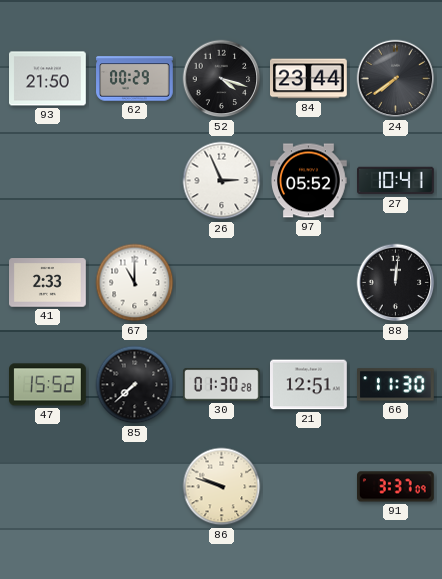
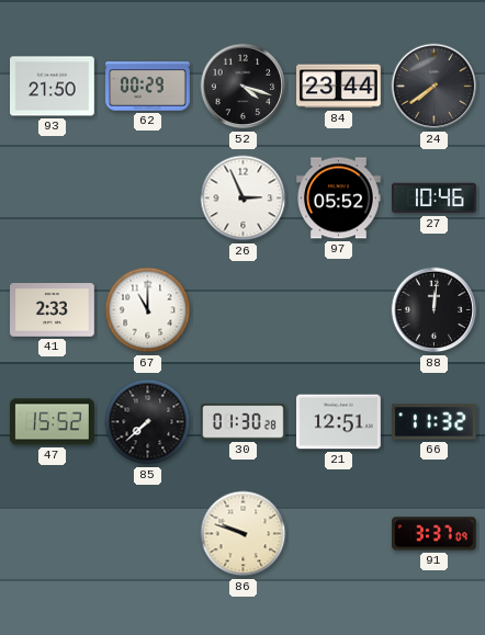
27: 10:41 -> 10:46
66: 11:30 -> 11:32
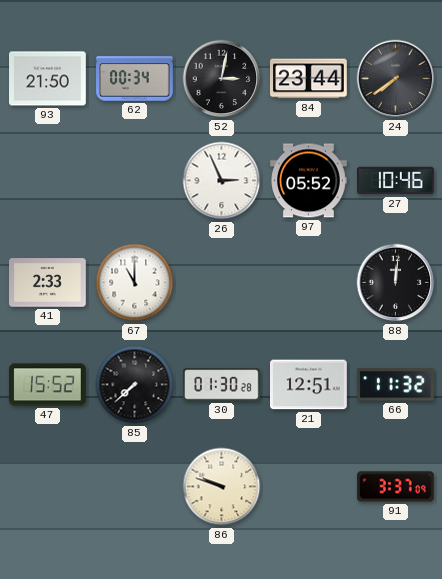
62: 00:29 -> 00:34
52: 4:18 -> 3:02
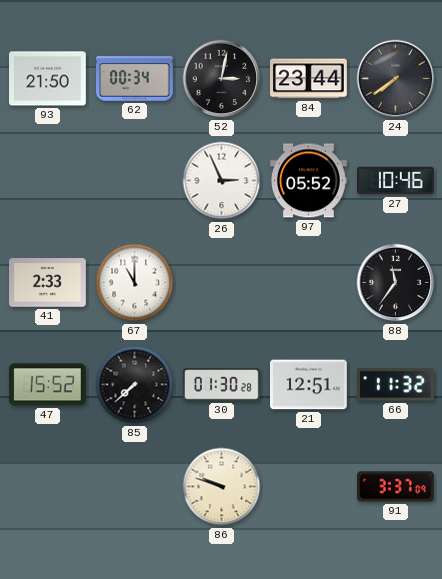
88: 12:01 -> 11:36
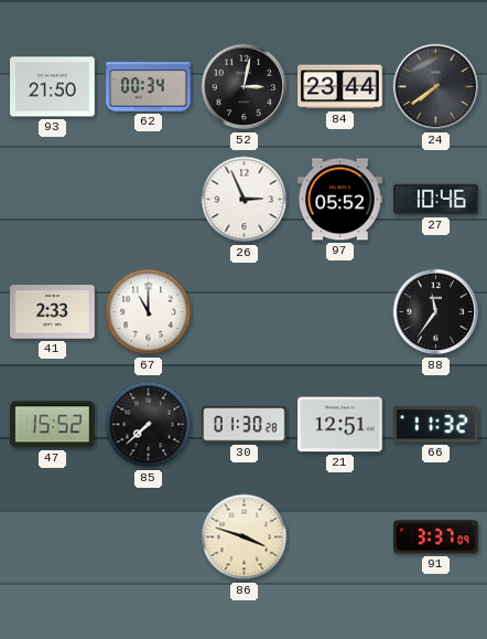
86: 9:48 -> 3:48
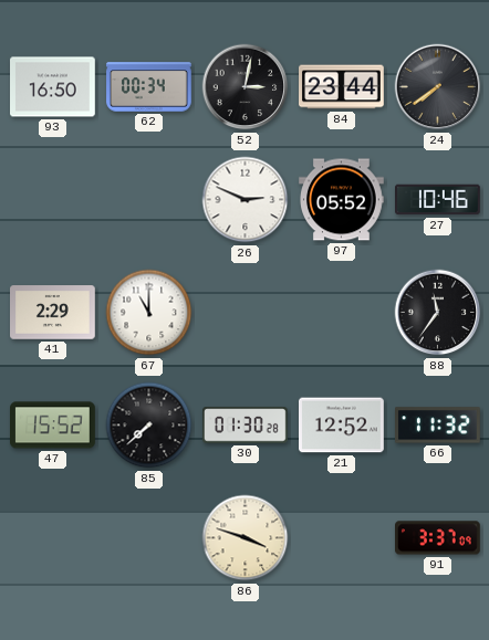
93: 21:50 -> 16:50
26: 2:56 -> 2:49
41: 2:33 -> 2:29
21: 12:51 -> 12:52
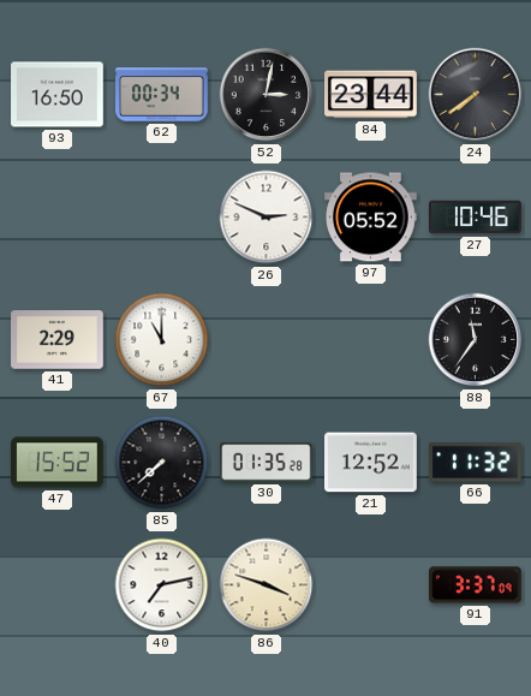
30: 01:30 -> 01:35
40: none -> 7:13
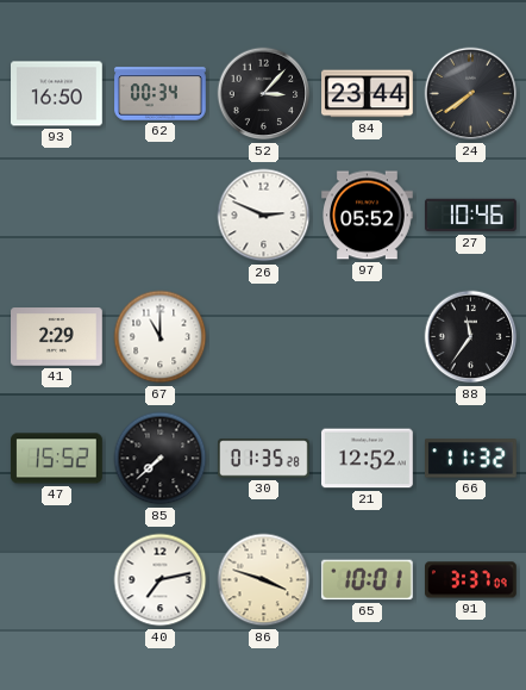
52: 3:02 -> 3:07
65: none -> 10:01
